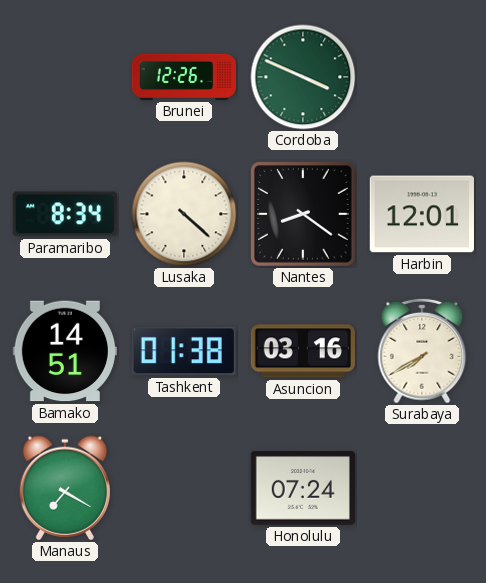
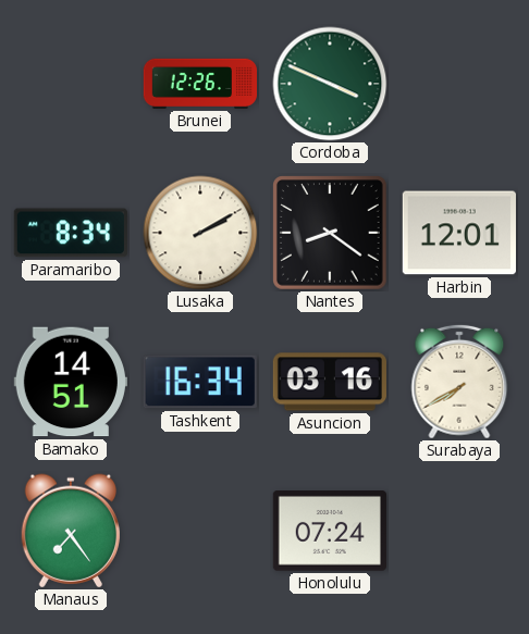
Lusaka: 4:22 -> 2:10
Tashkent: 01:38 -> 16:34
Manaus: 7:20 -> 7:24
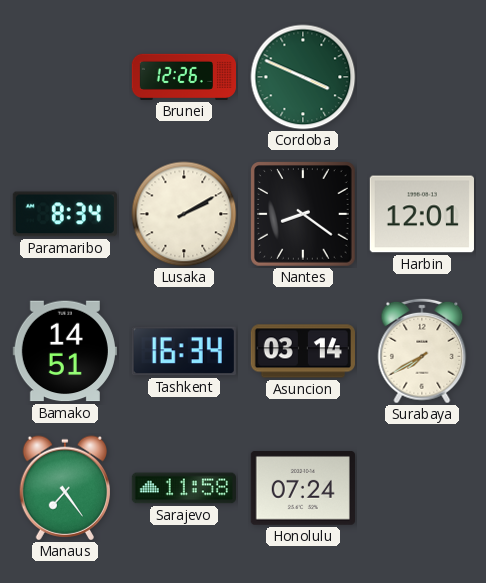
Asuncion: 03:16 -> 03:14
Sarajevo: none -> 11:58
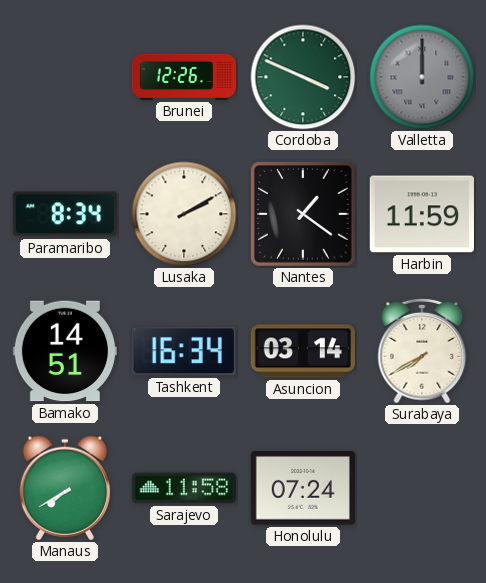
Valletta: none -> 12:00
Nantes: 8:21 -> 1:21
Harbin: 12:01 -> 11:59
Manaus: 7:24 -> 7:40
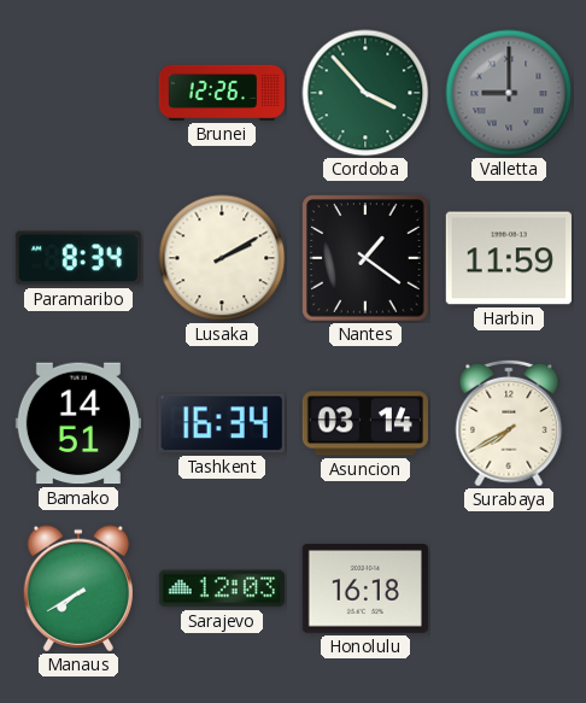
Cordoba: 3:49 -> 3:53
Valletta: 12:00 -> 9:00
Sarajevo: 11:58 -> 12:03
Honolulu: 07:24 -> 16:18
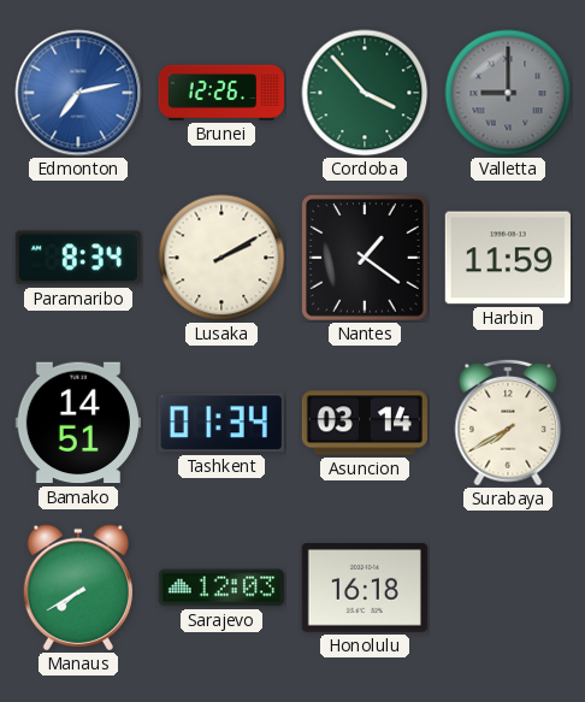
Edmonton: none -> 7:13
Tashkent: 16:34 -> 01:34
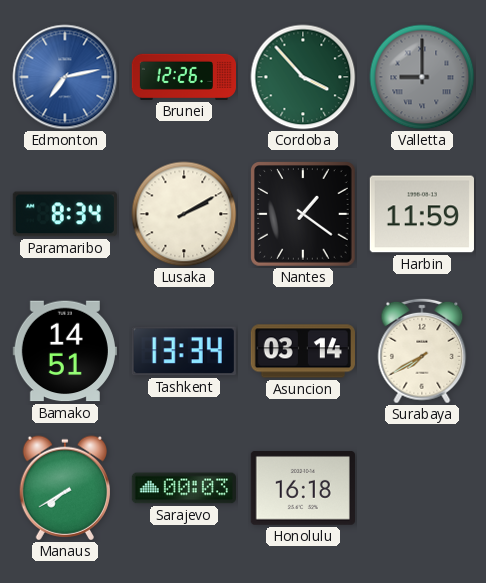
Tashkent: 01:34 -> 13:34
Sarajevo: 12:03 -> 00:03
